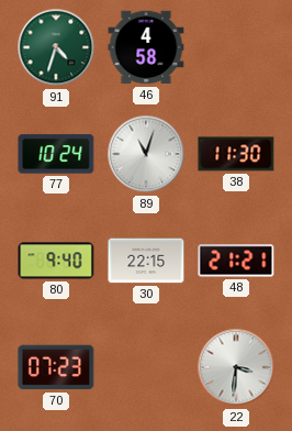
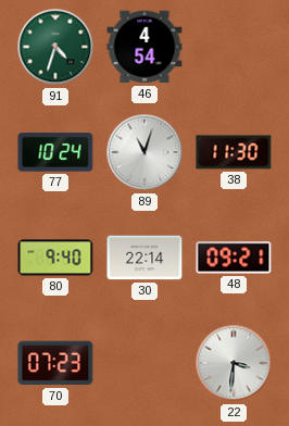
46: 4:58 -> 4:54
30: 22:15 -> 22:14
48: 21:21 -> 09:21
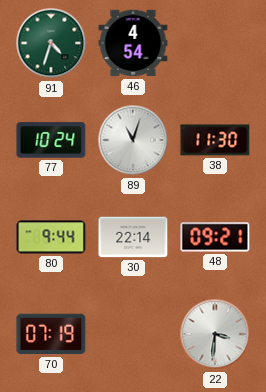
80: 9:40 -> 9:44
70: 07:23 -> 07:19
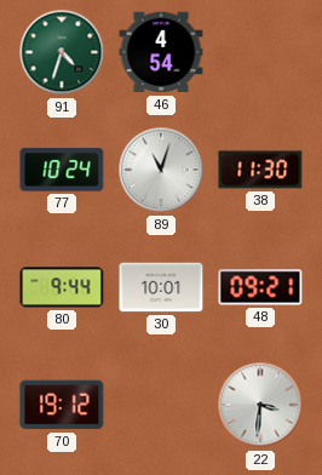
30: 22:14 -> 10:01
70: 07:19 -> 19:12
